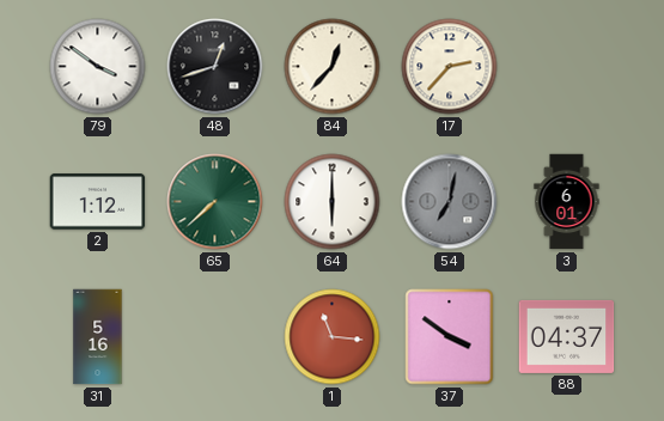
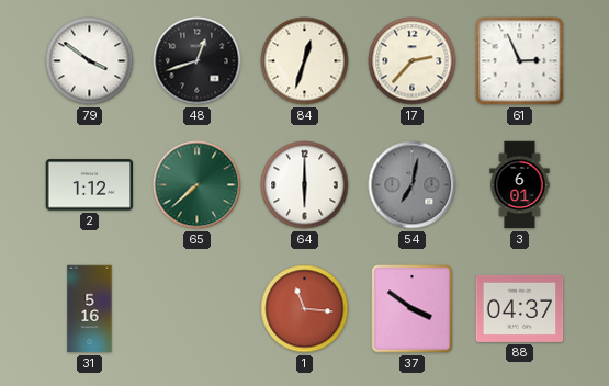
84: 12:37 -> 12:33
61: none -> 2:56
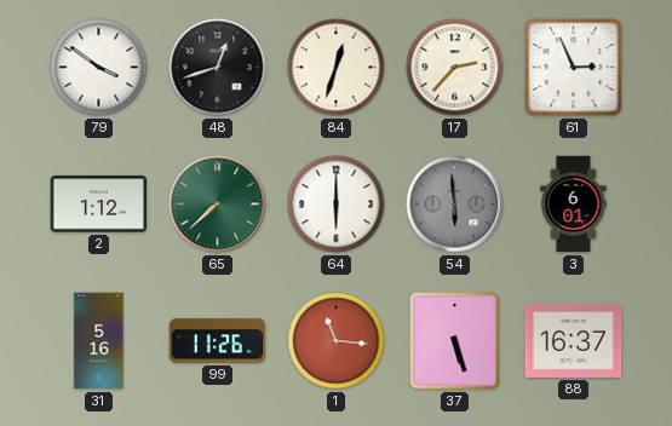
54: 7:02 -> 5:59
99: none -> 11:26
37: 3:51 -> 5:27
88: 04:37 -> 16:37
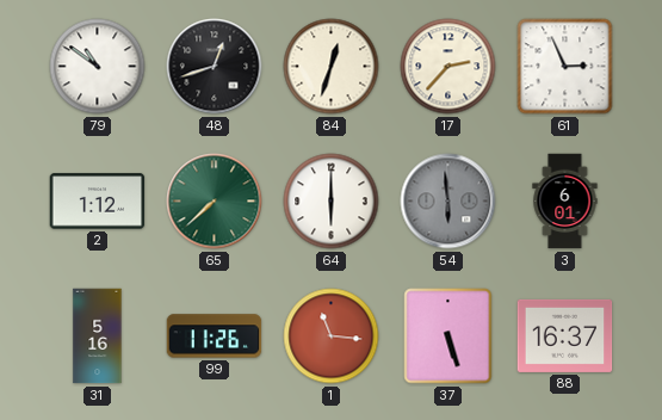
79: 3:51 -> 10:51
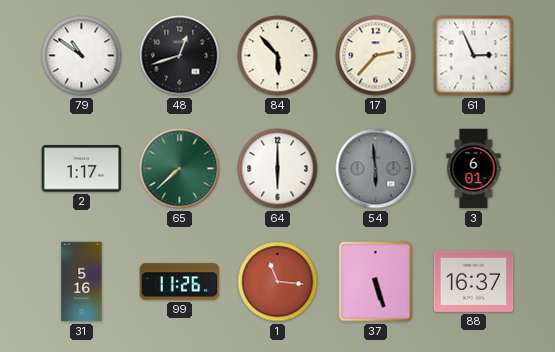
84: 12:33 -> 5:53
2: 1:12 -> 1:17
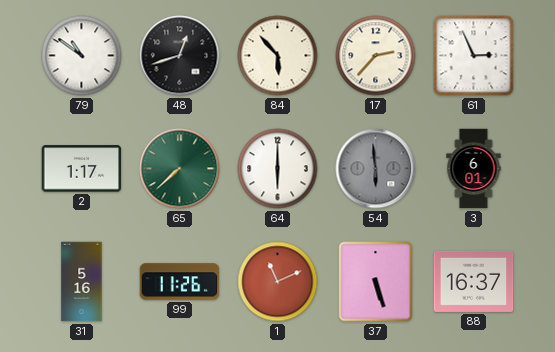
1: 11:16 -> 11:11
